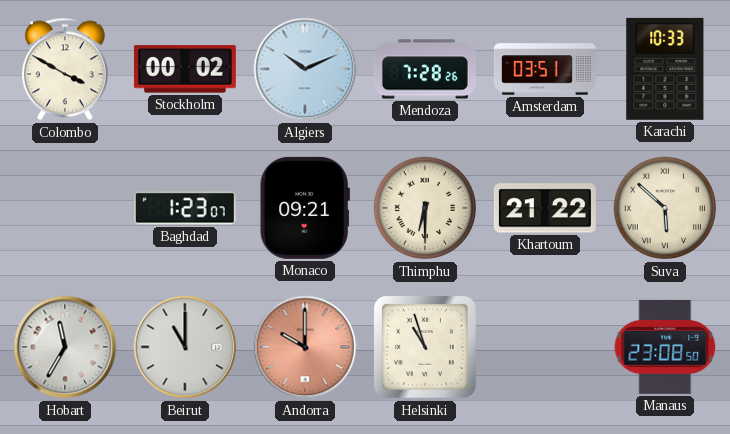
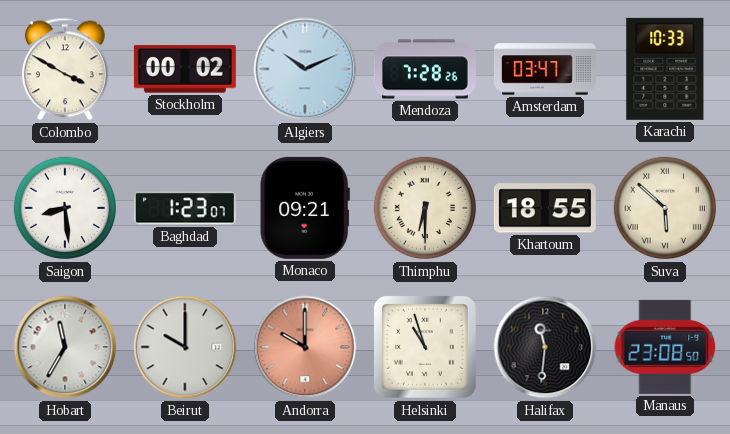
Amsterdam: 03:51 -> 03:47
Saigon: none -> 8:29
Khartoum: 21:22 -> 18:55
Beirut: 11:00 -> 10:00
Halifax: none -> 11:31
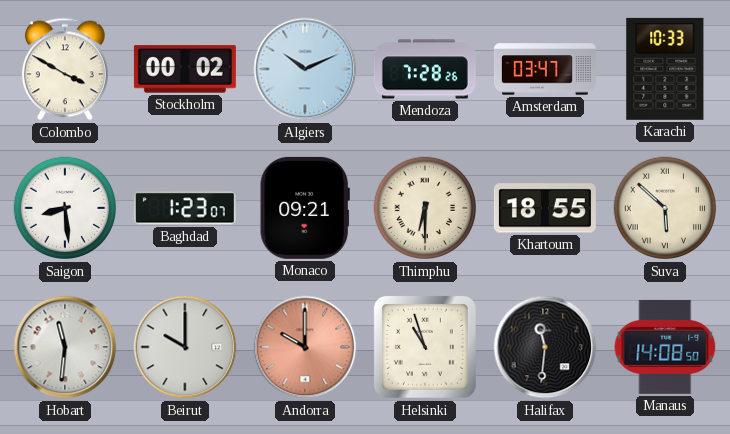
Hobart: 11:35 -> 11:31
Manaus: 23:08 -> 14:08
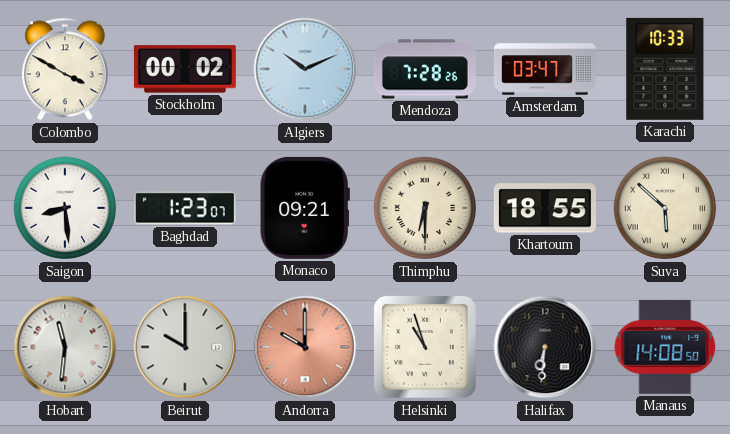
Halifax: 11:31 -> 6:31
